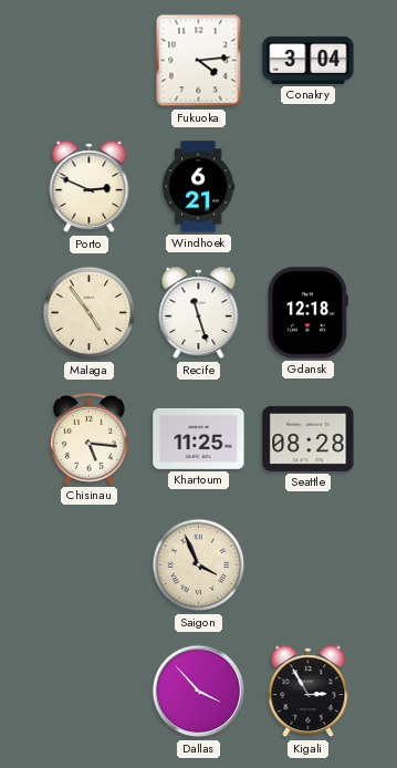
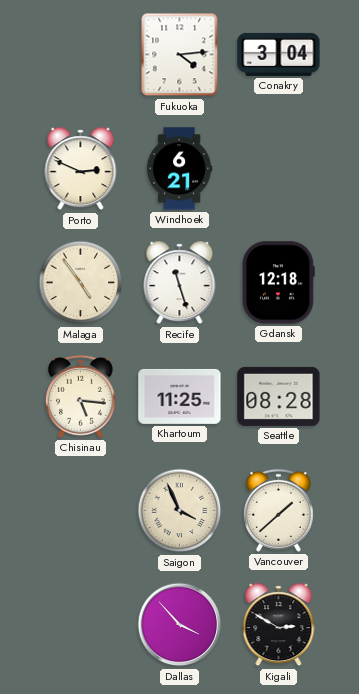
Vancouver: none -> 1:38
Kigali: 2:55 -> 2:50
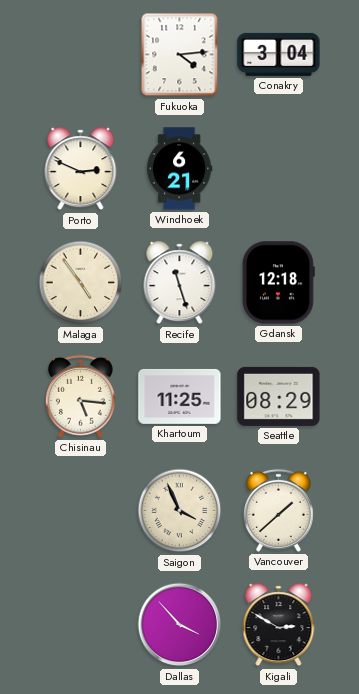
Seattle: 08:28 -> 08:29
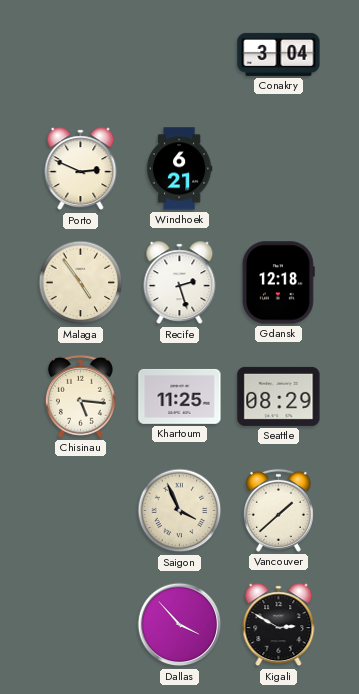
Fukuoka: 4:14 -> none
Recife: 11:27 -> 2:27
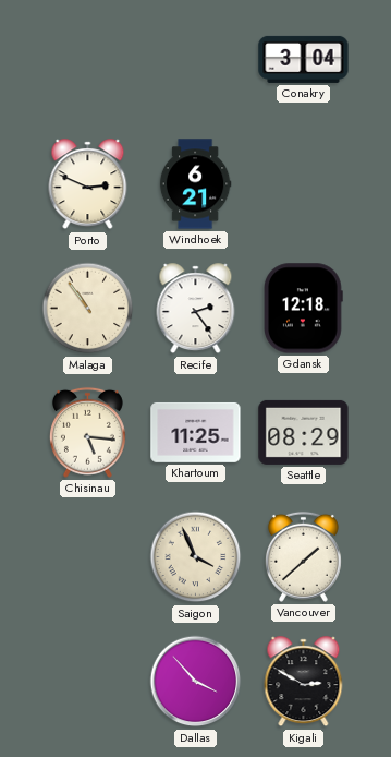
Malaga: 4:54 -> 10:54
Recife: 2:27 -> 2:24
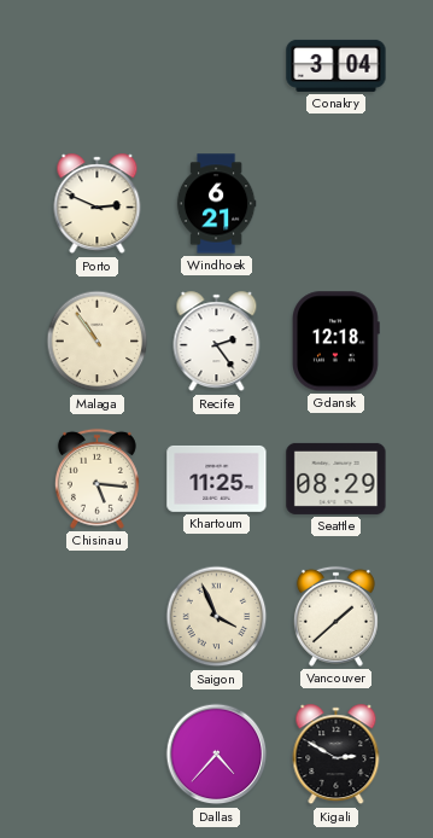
Dallas: 3:53 -> 4:37
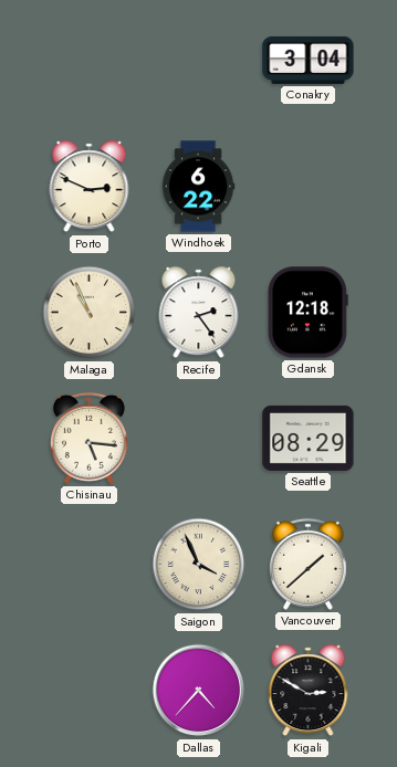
Windhoek: 6:21 -> 6:22
Malaga: 10:54 -> 10:56
Khartoum: 11:25 -> none
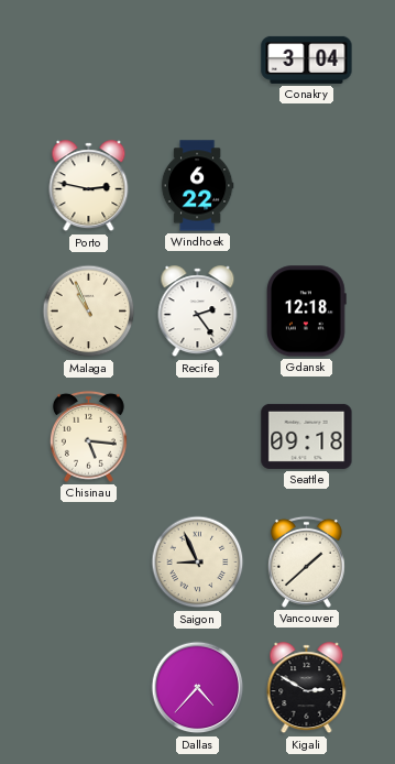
Porto: 2:49 -> 2:47
Seattle: 08:29 -> 09:18
Saigon: 3:56 -> 8:56
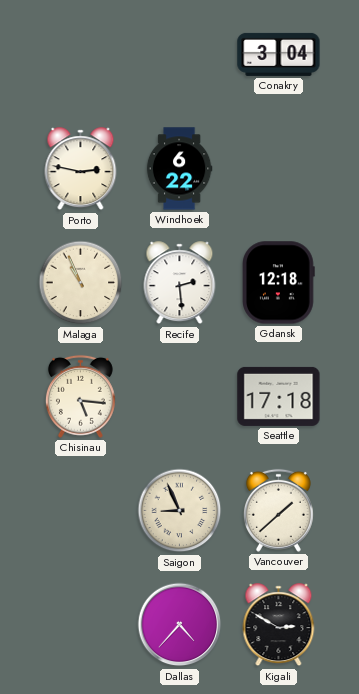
Recife: 2:24 -> 2:29
Seattle: 09:18 -> 17:18
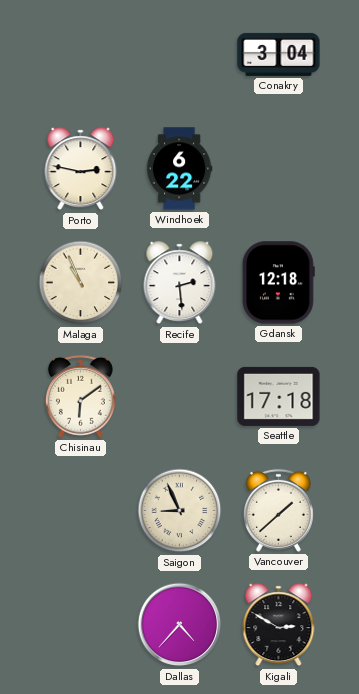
Chisinau: 5:16 -> 6:09
